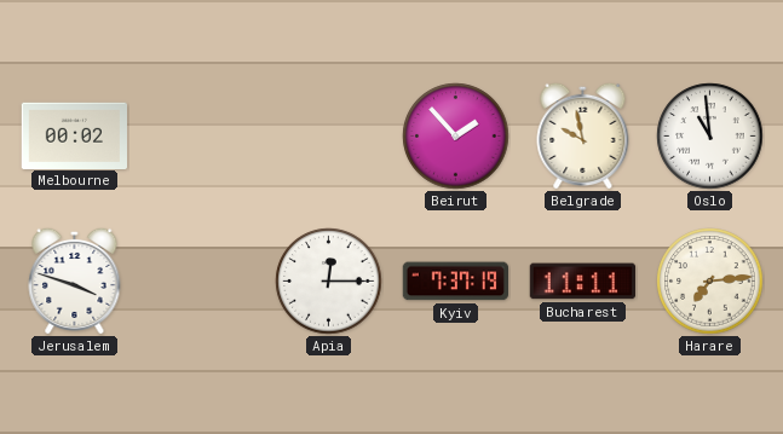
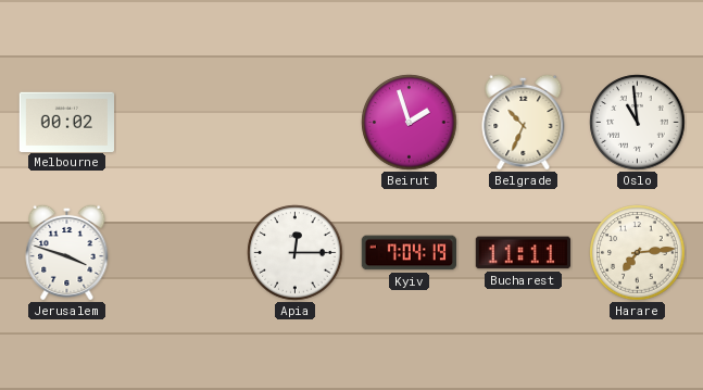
Beirut: 1:53 -> 1:57
Belgrade: 9:58 -> 10:34
Kyiv: 7:37 -> 7:04
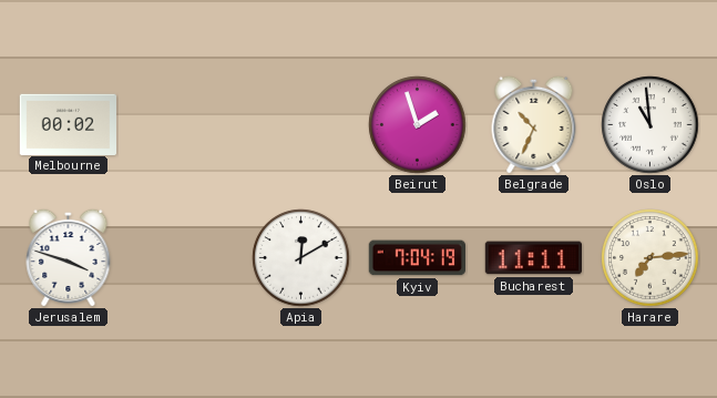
Apia: 12:15 -> 12:10
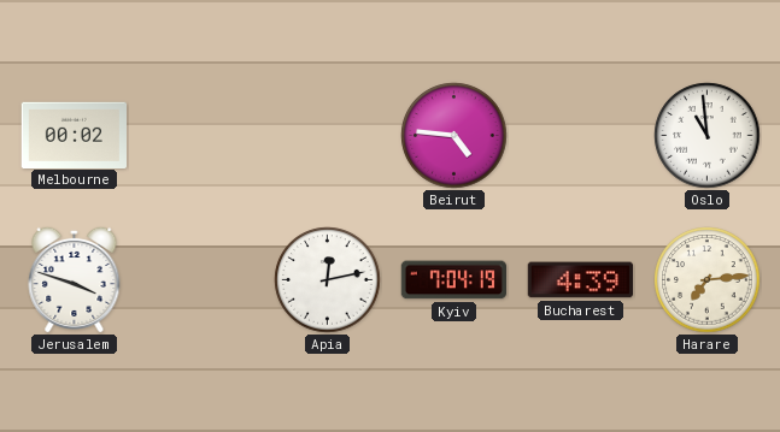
Beirut: 1:57 -> 4:46
Belgrade: 10:34 -> none
Apia: 12:10 -> 12:13
Bucharest: 11:11 -> 4:39
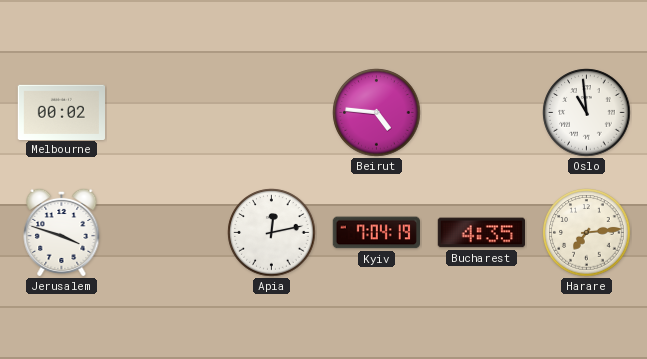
Bucharest: 4:39 -> 4:35
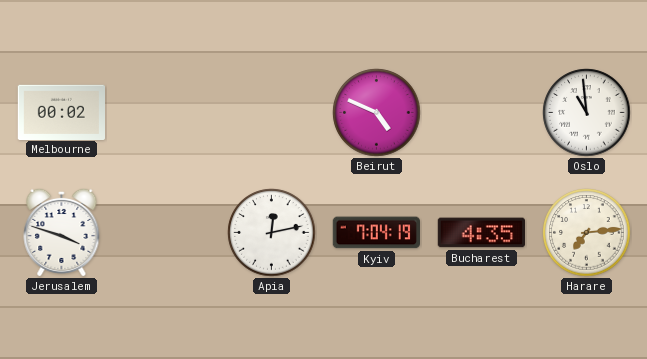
Beirut: 4:46 -> 4:49
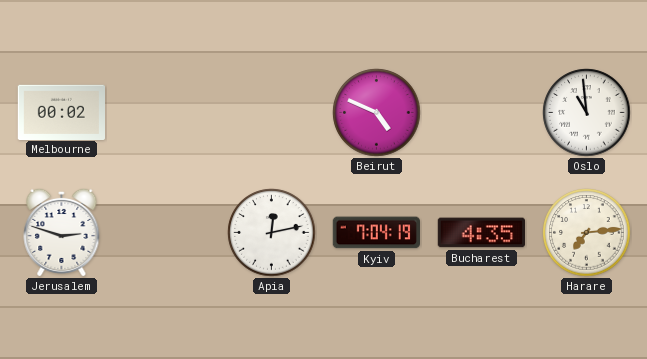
Jerusalem: 3:48 -> 2:48
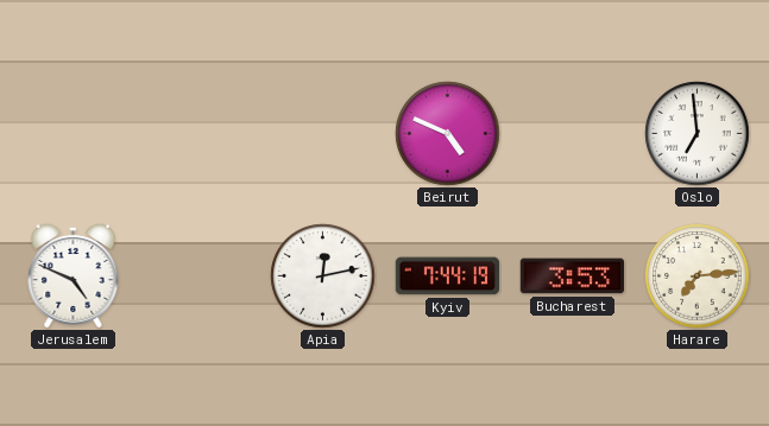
Melbourne: 00:02 -> none
Oslo: 10:59 -> 6:59
Jerusalem: 2:48 -> 4:49
Kyiv: 7:04 -> 7:44
Bucharest: 4:35 -> 3:53
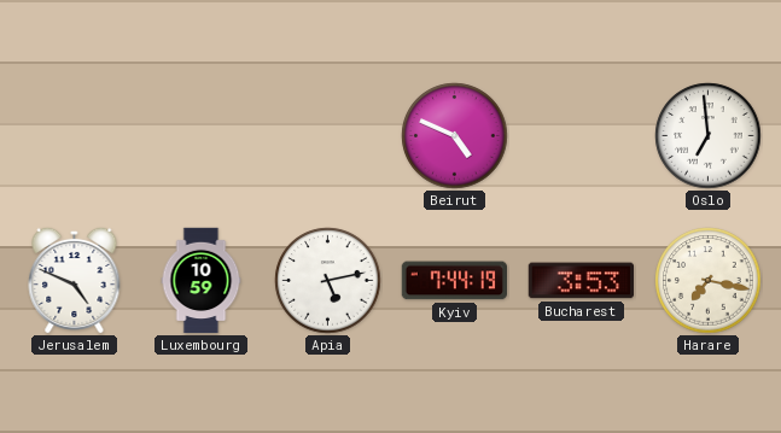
Luxembourg: none -> 10:59
Apia: 12:13 -> 5:13
Harare: 7:14 -> 7:17
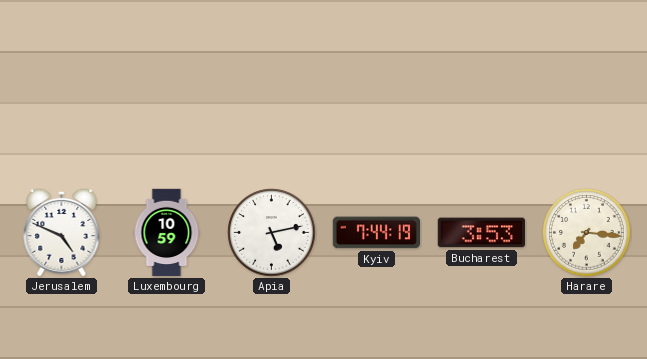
Beirut: 4:49 -> none
Oslo: 6:59 -> none
Harare: 7:17 -> 7:16
